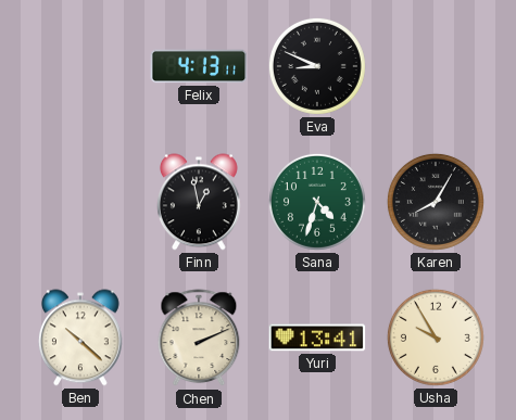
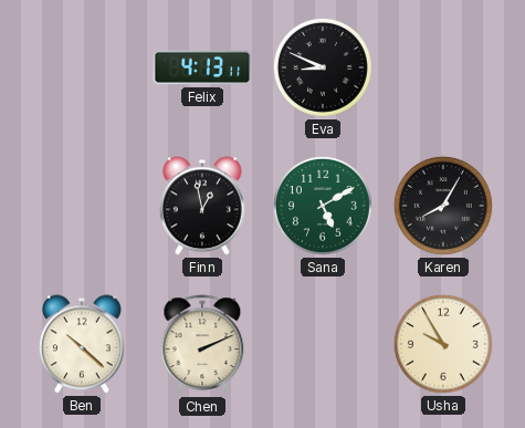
Sana: 4:33 -> 5:10
Yuri: 13:41 -> none
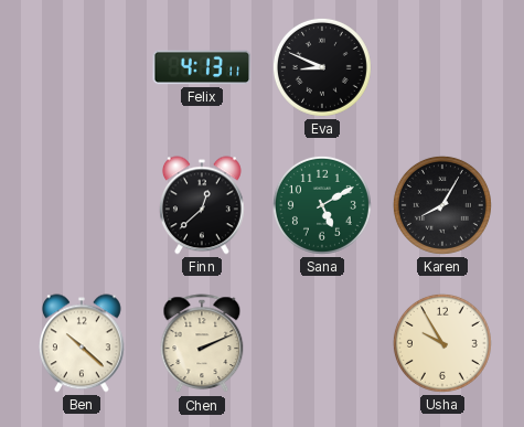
Finn: 12:58 -> 12:38
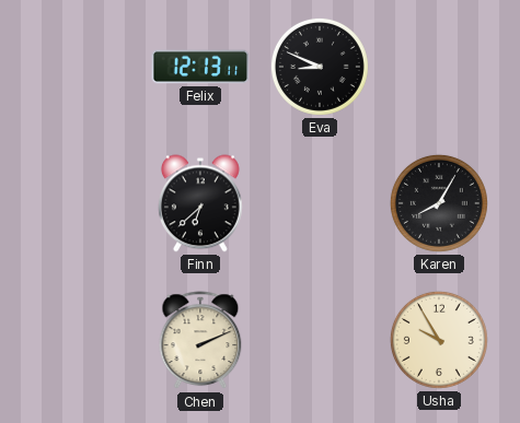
Felix: 4:13 -> 12:13
Finn: 12:38 -> 6:38
Sana: 5:10 -> none
Ben: 10:22 -> none
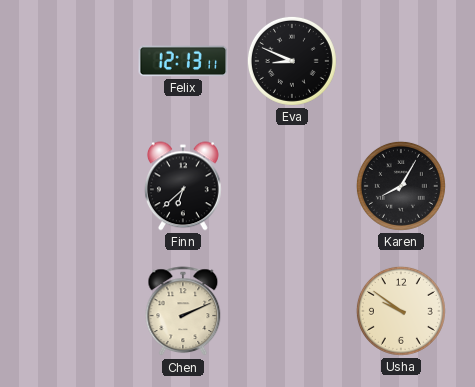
Usha: 9:55 -> 9:51
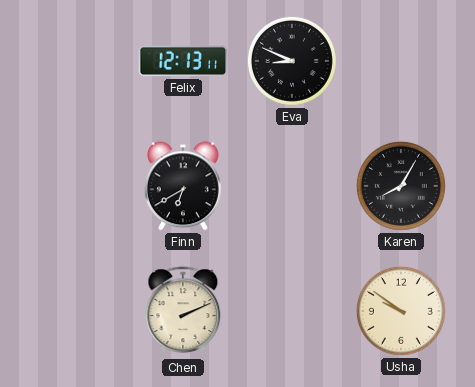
Finn: 6:38 -> 6:40
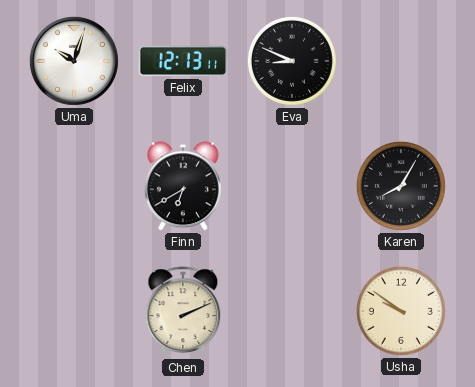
Uma: none -> 10:03
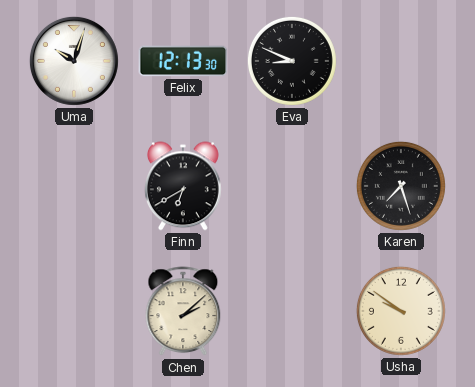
Felix: 12:13:11 -> 12:13:30
Karen: 8:05 -> 7:27
Chen: 2:11 -> 2:08
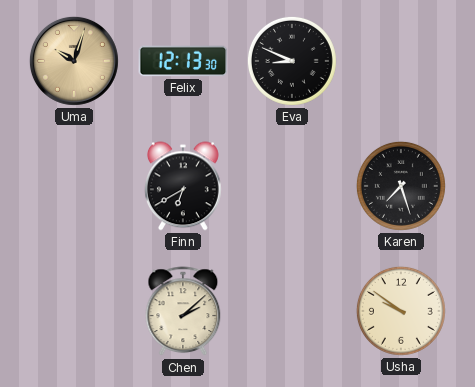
Uma dial: white -> champagne
